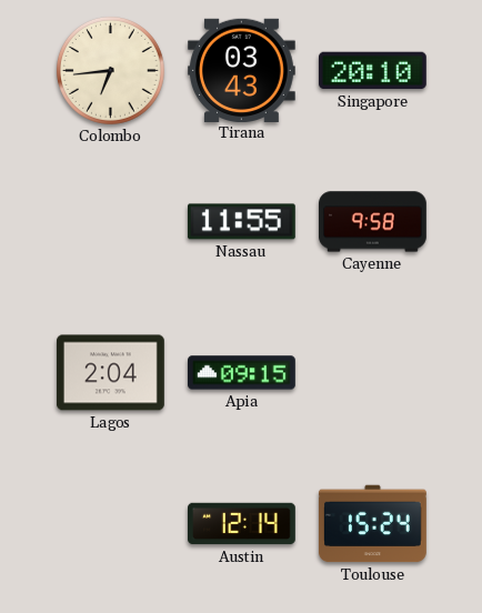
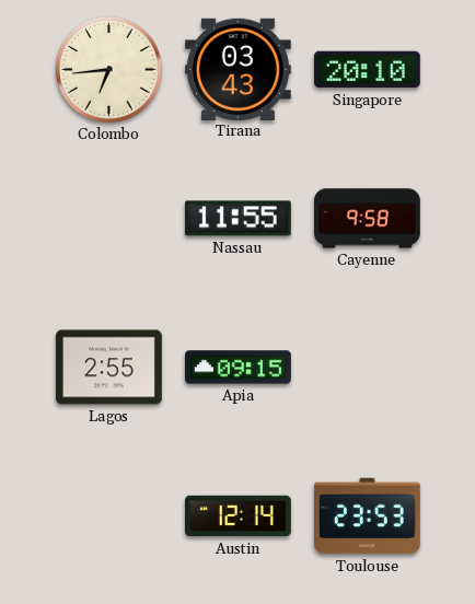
Lagos: 2:04 -> 2:55
Toulouse: 15:24 -> 23:53
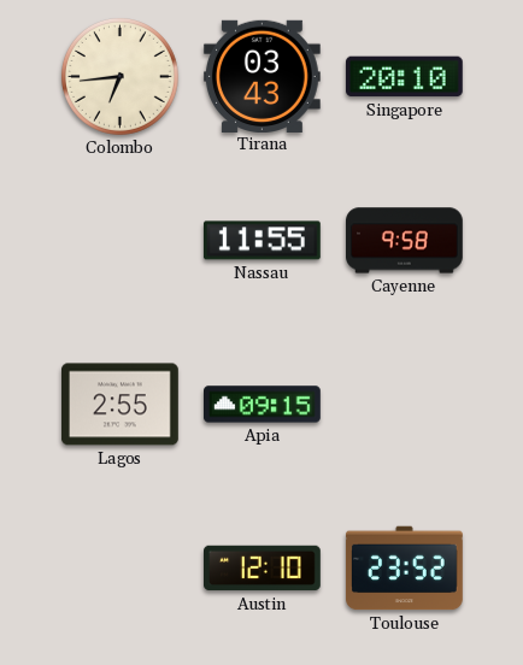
Austin: 12:14 -> 12:10
Toulouse: 23:53 -> 23:52
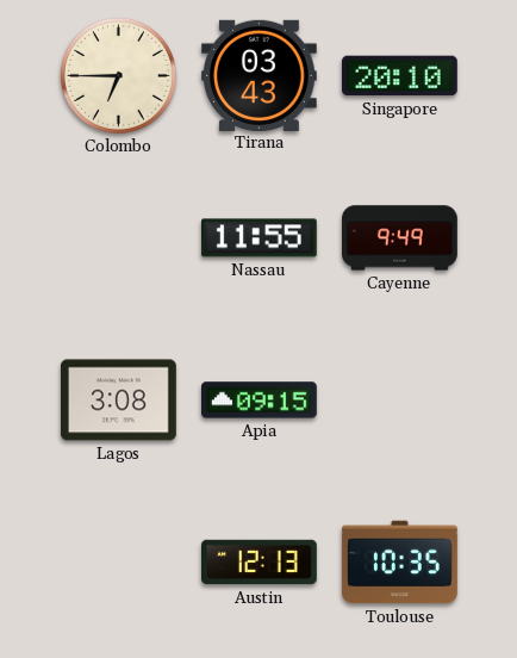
Colombo: 6:44 -> 6:45
Cayenne: 9:58 -> 9:49
Lagos: 2:55 -> 3:08
Austin: 12:10 -> 12:13
Toulouse: 23:52 -> 10:35
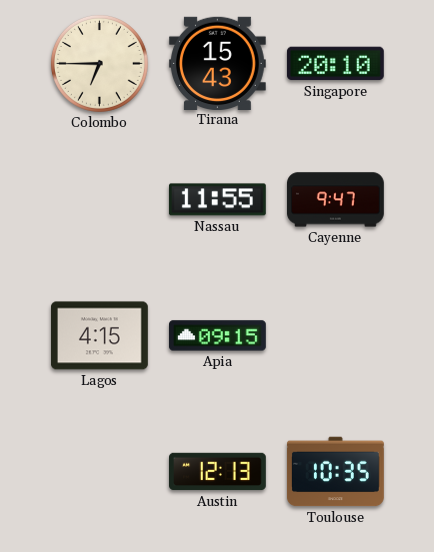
Tirana: 03:43 -> 15:43
Cayenne: 9:49 -> 9:47
Lagos: 3:08 -> 4:15
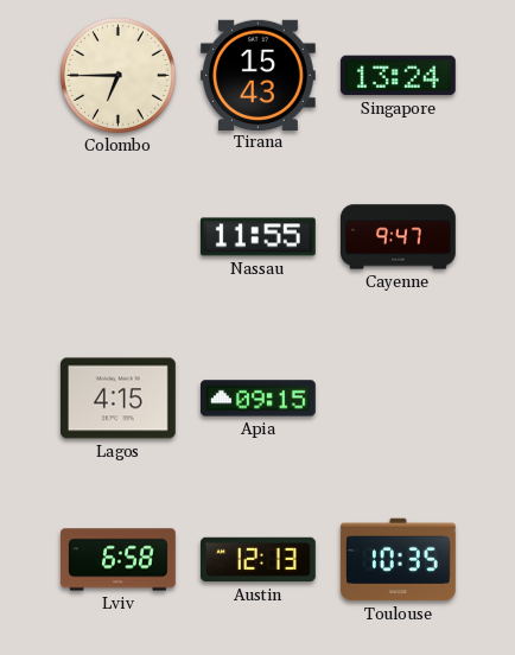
Singapore: 20:10 -> 13:24
Lviv: none -> 6:58
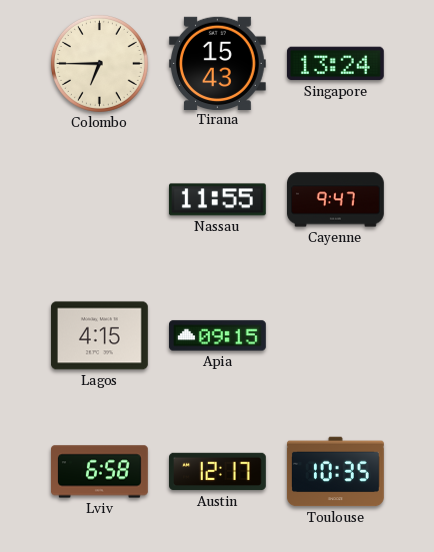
Austin: 12:13 -> 12:17
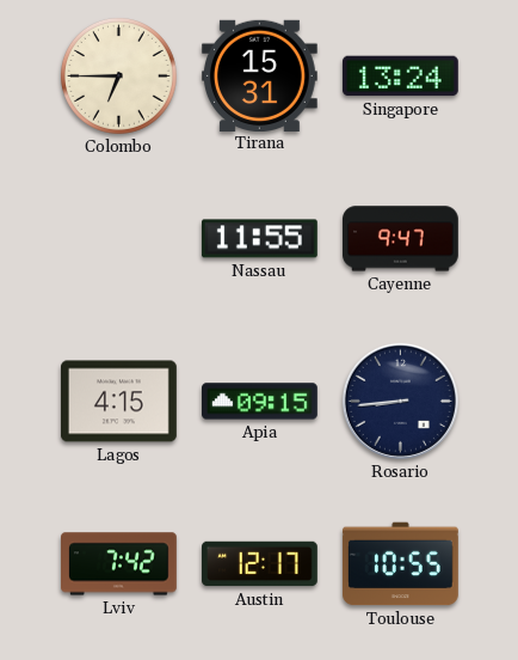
Tirana: 15:43 -> 15:31
Rosario: none -> 8:44
Lviv: 6:58 -> 7:42
Toulouse: 10:35 -> 10:55
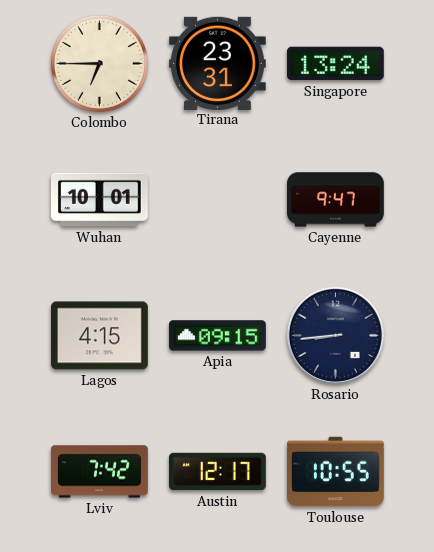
Tirana: 15:31 -> 23:31
Wuhan: none -> 10:01
Nassau: 11:55 -> none
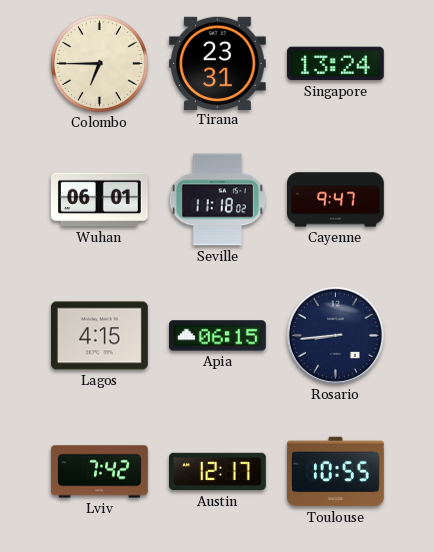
Wuhan: 10:01 -> 06:01
Seville: none -> 11:18
Apia: 09:15 -> 06:15
